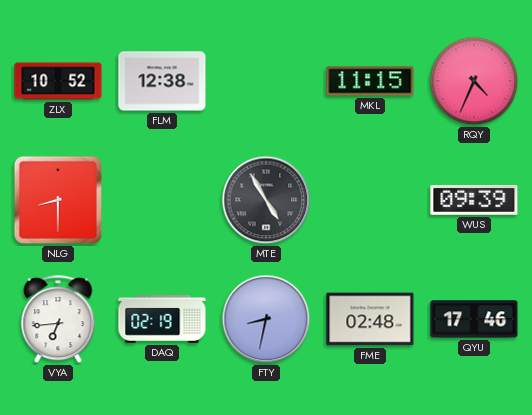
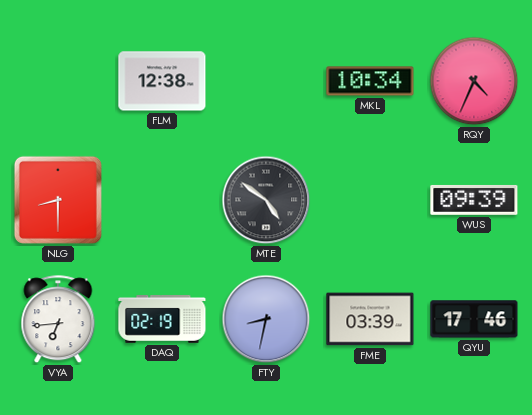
ZLX: 10:52 -> none
MKL: 11:15 -> 10:34
MTE: 4:55 -> 4:51
FME: 02:48 -> 03:39
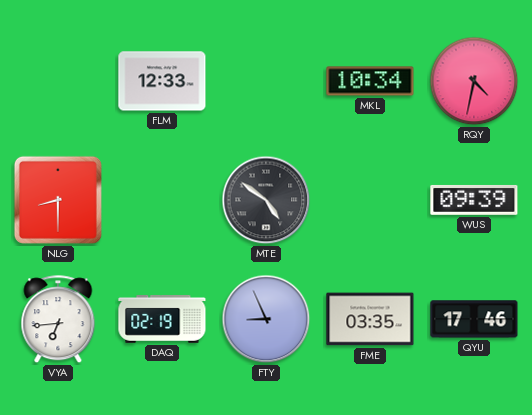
FLM: 12:38 -> 12:33
RQY: 4:34 -> 4:32
FTY: 8:32 -> 8:56
FME: 03:39 -> 03:35
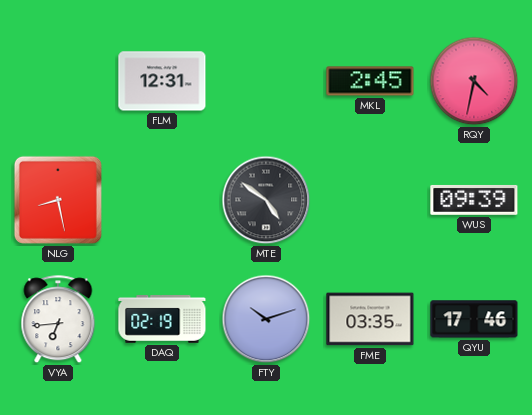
FLM: 12:33 -> 12:31
MKL: 10:34 -> 2:45
NLG: 8:30 -> 8:28
FTY: 8:56 -> 10:12
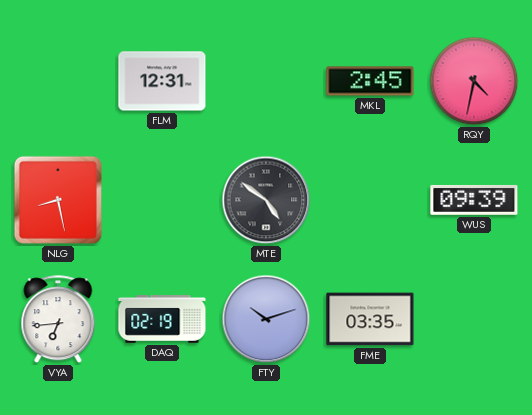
QYU: 17:46 -> none
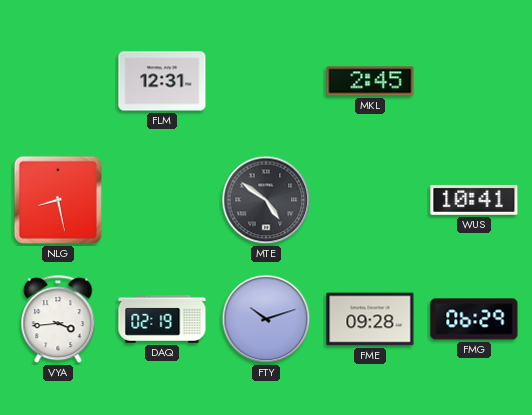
RQY: 4:32 -> none
WUS: 09:39 -> 10:41
VYA: 6:44 -> 3:44
FME: 03:35 -> 09:28
FMG: none -> 06:29
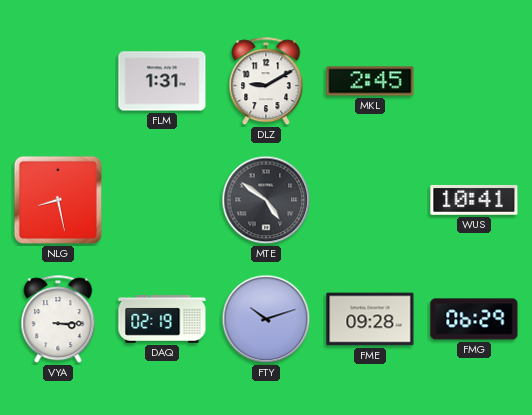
FLM: 12:31 -> 1:31
DLZ: none -> 9:10
VYA: 3:44 -> 3:15
